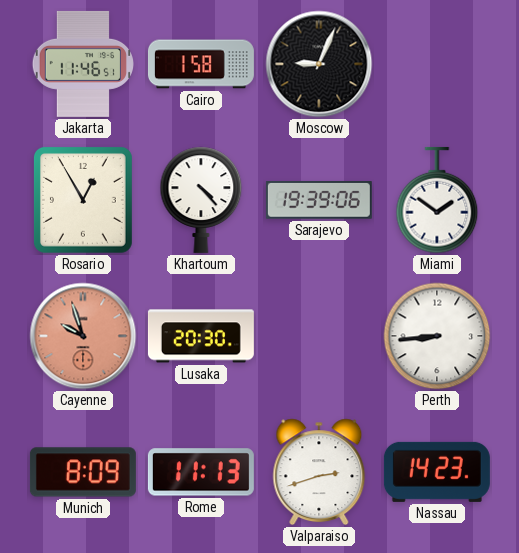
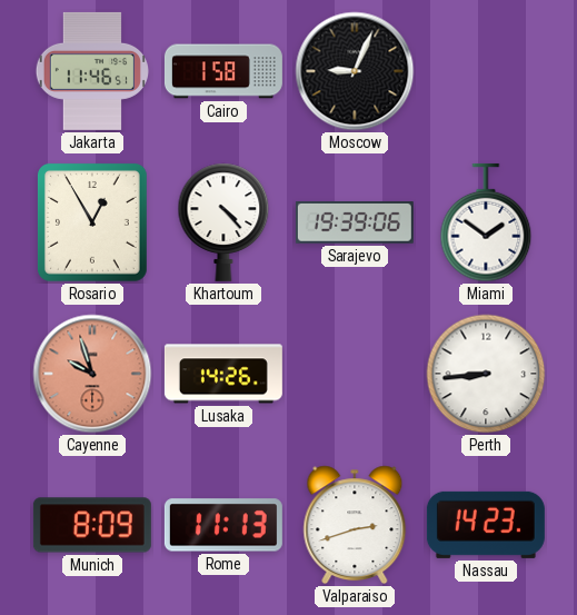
Lusaka: 20:30 -> 14:26
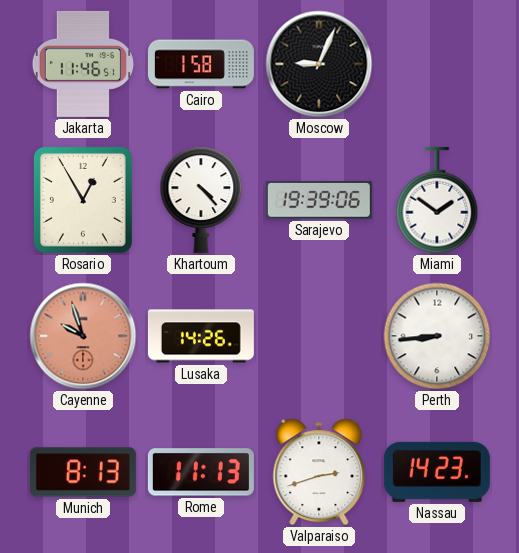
Munich: 8:09 -> 8:13
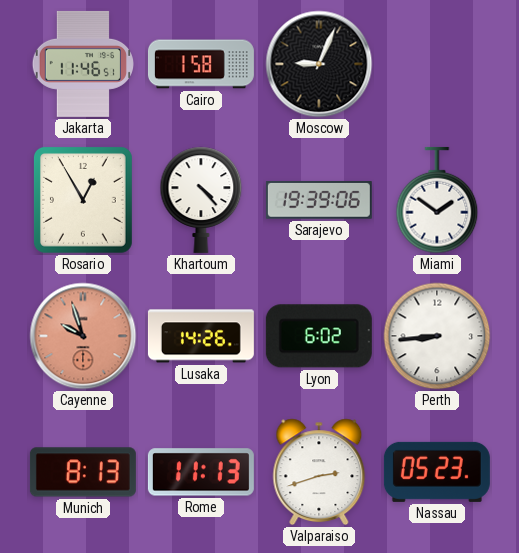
Lyon: none -> 6:02
Nassau: 14:23 -> 05:23
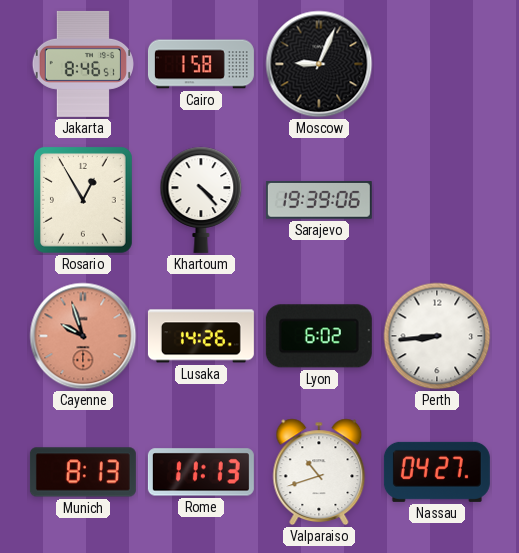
Jakarta: 11:46 -> 8:46
Miami: 1:51 -> none
Valparaiso: 2:42 -> 10:42
Nassau: 05:23 -> 04:27
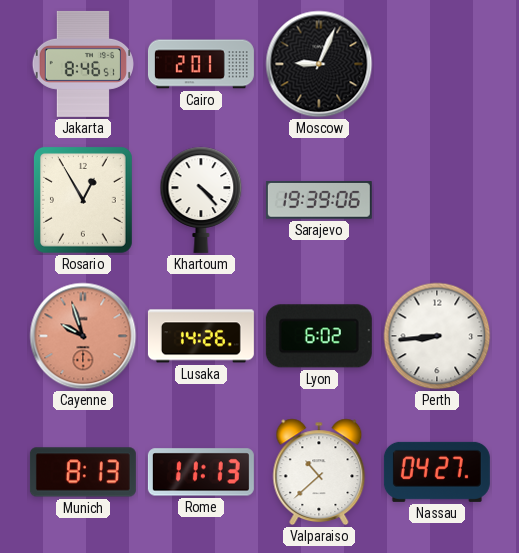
Cairo: 1:58 -> 2:01
Valparaiso: 10:42 -> 10:38
